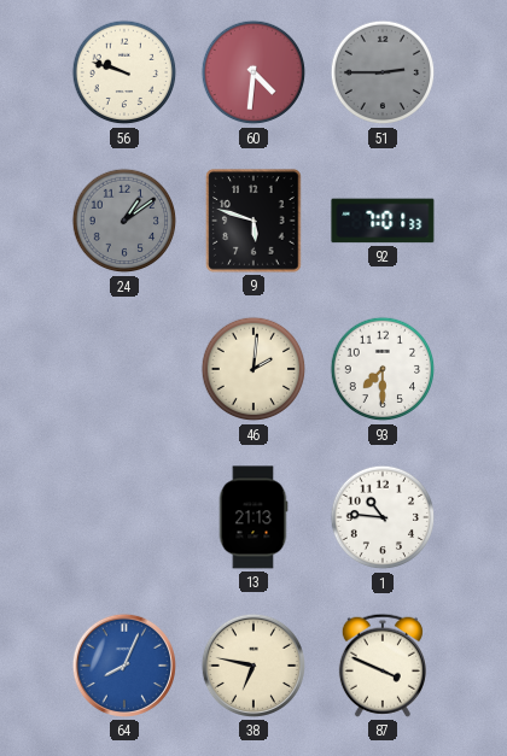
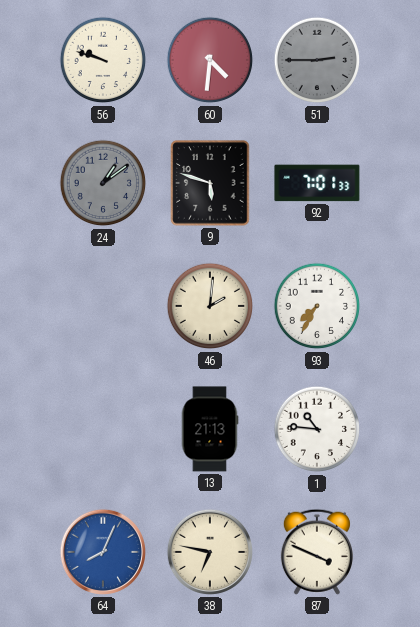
93: 7:30 -> 7:35
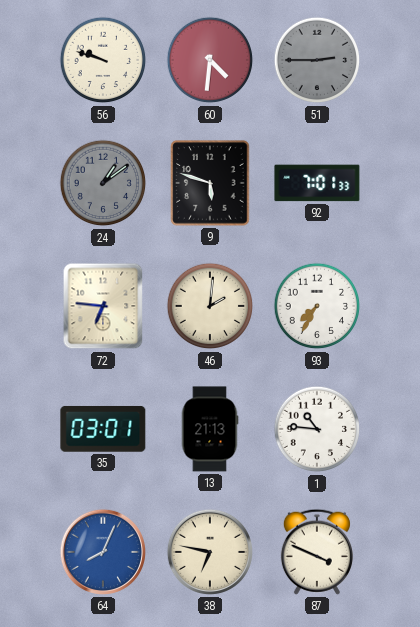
72: none -> 6:46
35: none -> 03:01
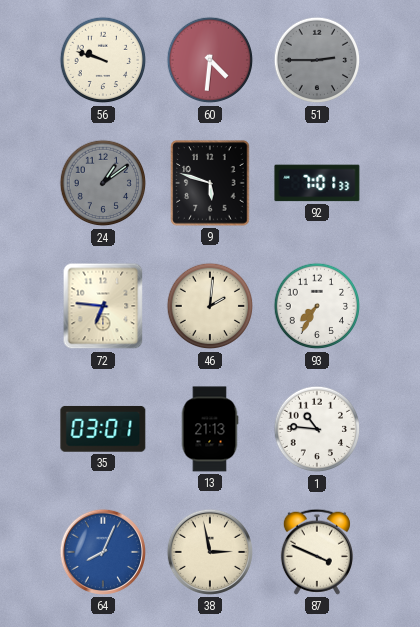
38: 6:47 -> 2:58
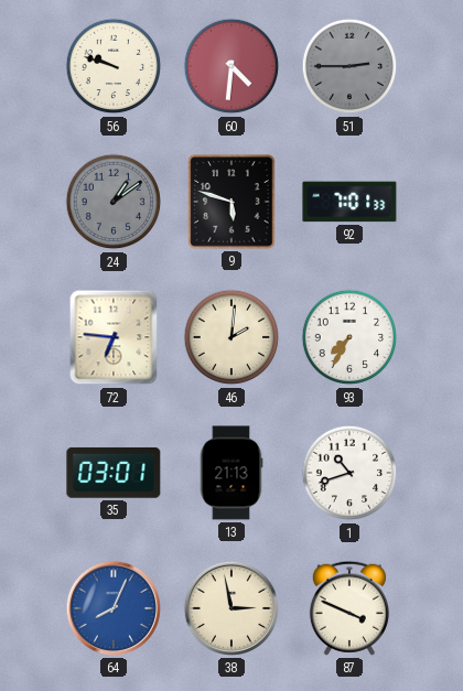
1: 10:46 -> 10:42
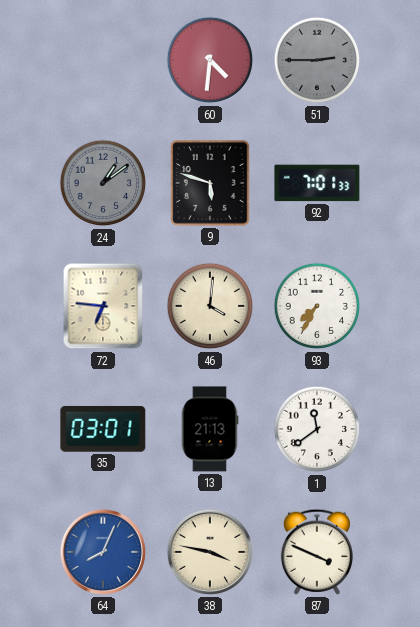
56: 9:48 -> none
46: 2:01 -> 4:01
1: 10:42 -> 11:39
38: 2:58 -> 3:47
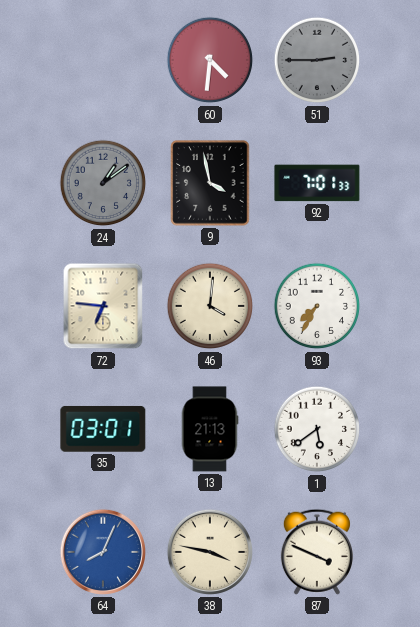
9: 5:48 -> 3:58
1: 11:39 -> 5:39
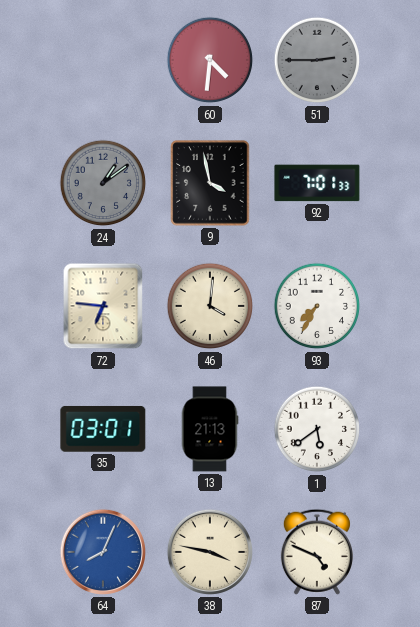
87: 3:49 -> 4:49
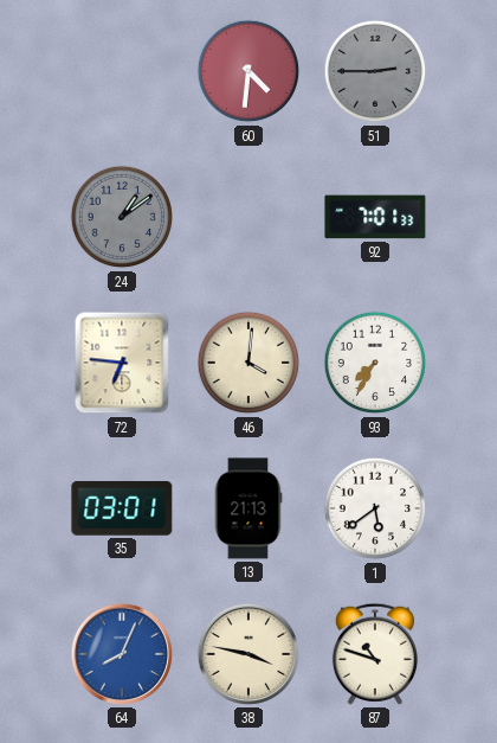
9: 3:58 -> none
87: 4:49 -> 10:48
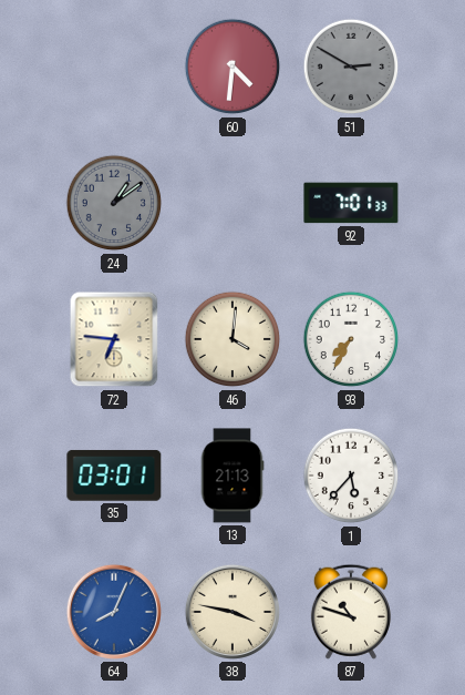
51: 2:45 -> 2:50
1: 5:39 -> 5:37
